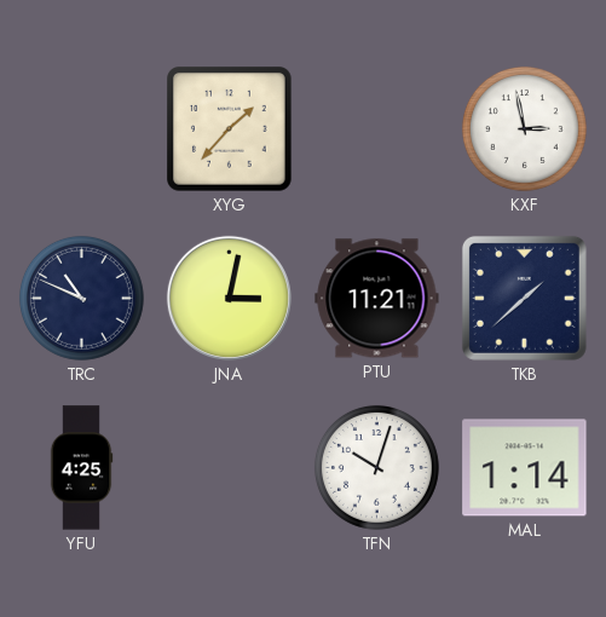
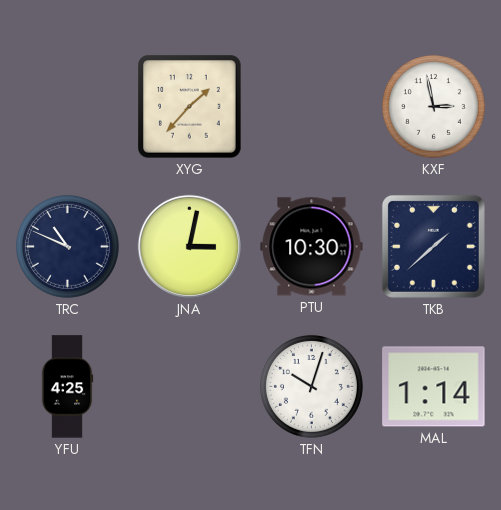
PTU: 11:21 -> 10:30
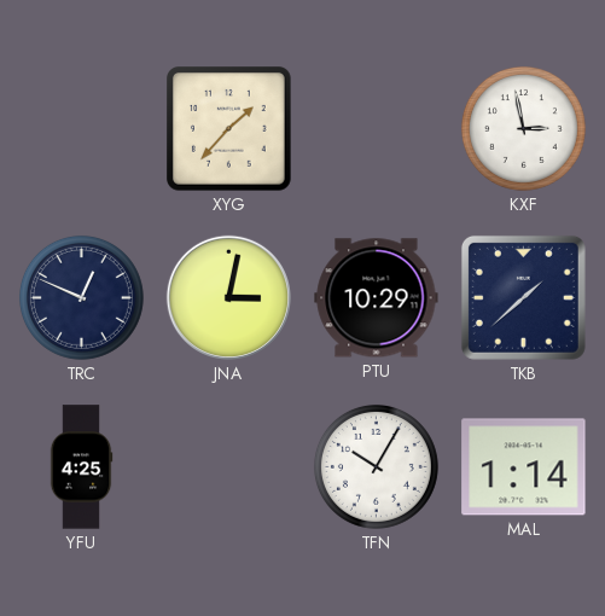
TRC: 10:49 -> 12:49
PTU: 10:30 -> 10:29
TFN: 10:03 -> 10:05
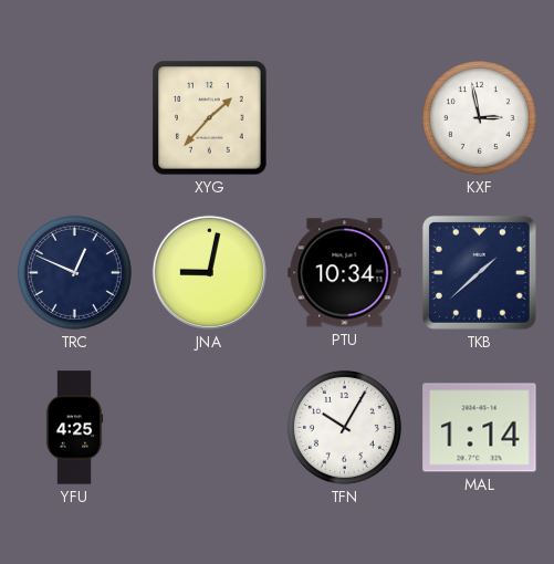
JNA: 3:02 -> 9:02
PTU: 10:29 -> 10:34
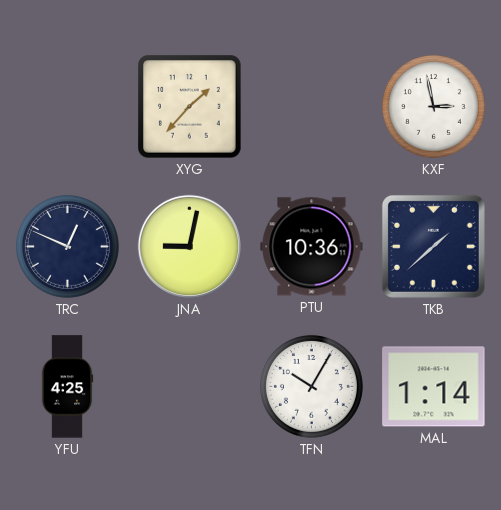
PTU: 10:34 -> 10:36
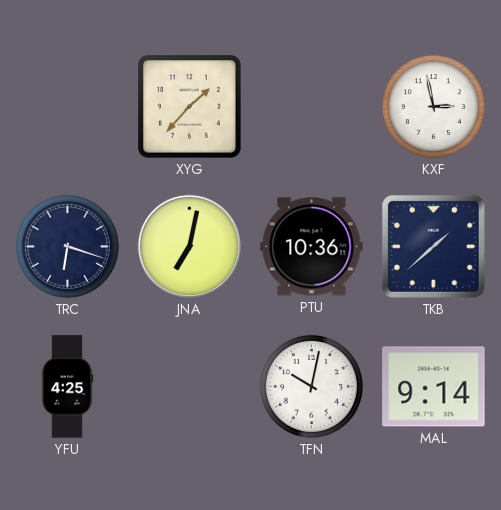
TRC: 12:49 -> 6:18
JNA: 9:02 -> 7:02
TFN: 10:05 -> 10:02
MAL: 1:14 -> 9:14
